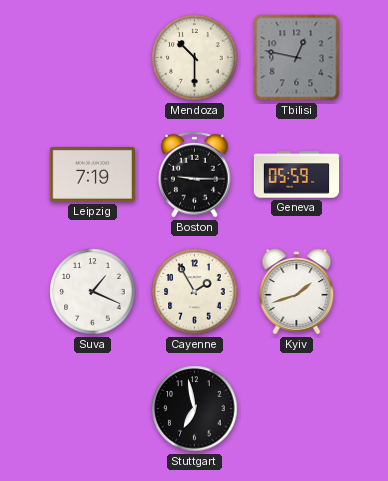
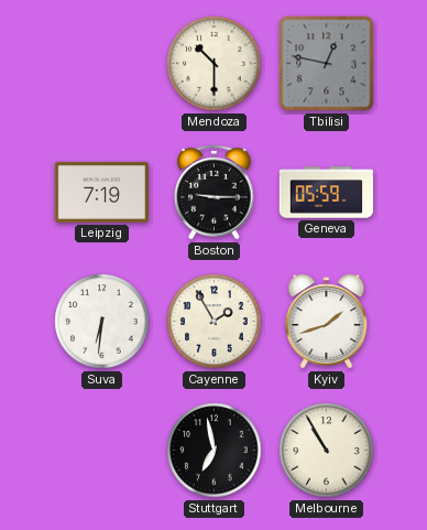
Suva: 1:19 -> 6:31
Melbourne: none -> 10:55
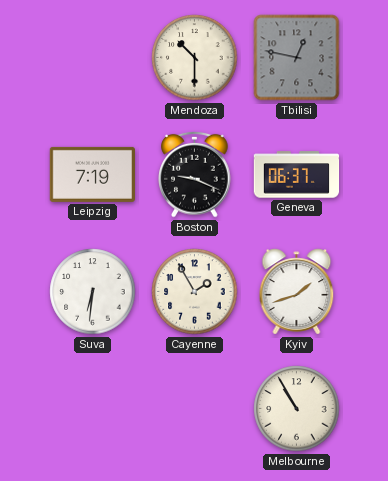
Boston: 9:15 -> 9:19
Geneva: 05:59 -> 06:37
Stuttgart: 6:58 -> none
